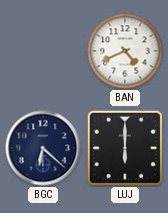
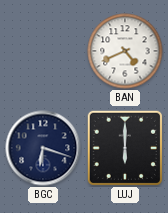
BGC: 6:22 -> 6:18
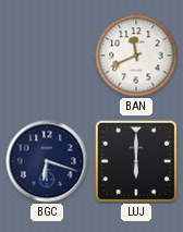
BAN: 4:41 -> 11:41
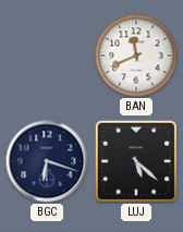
LUJ: 6:00 -> 5:22
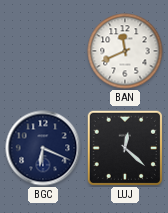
BGC: 6:18 -> 6:19
LUJ: 5:22 -> 12:22
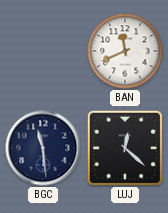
BGC: 6:19 -> 11:29
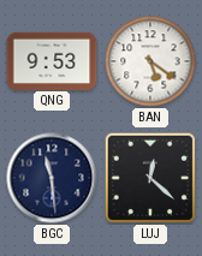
QNG: none -> 9:53
BAN: 11:41 -> 5:21
